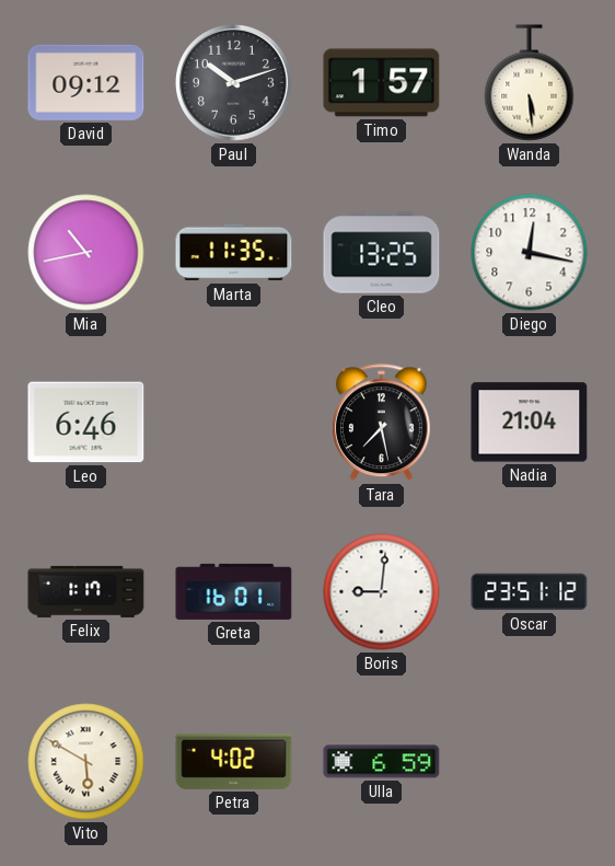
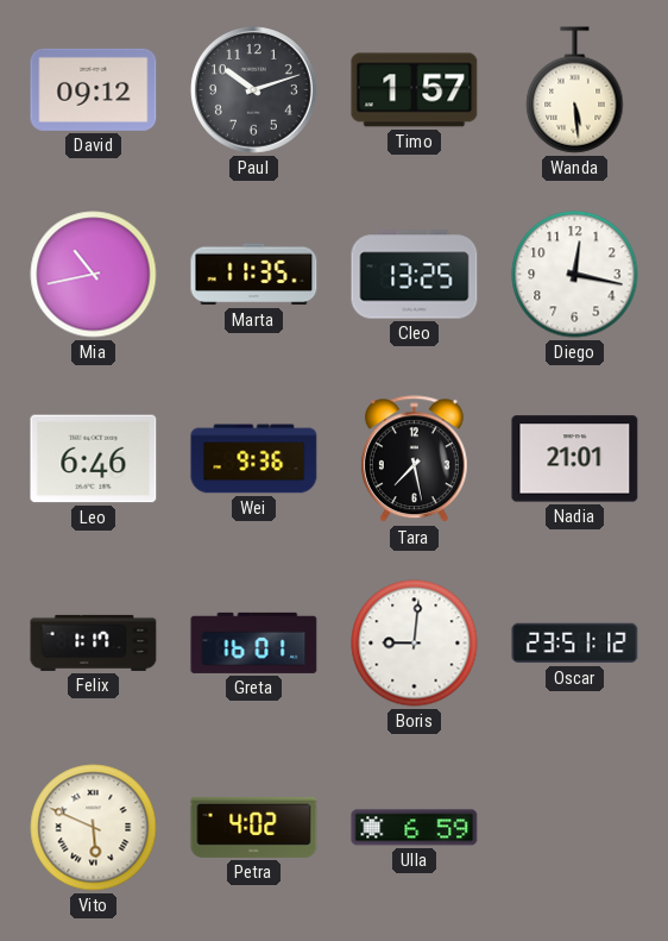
Wei: none -> 9:36
Nadia: 21:04 -> 21:01
Vito: 5:50 -> 5:49
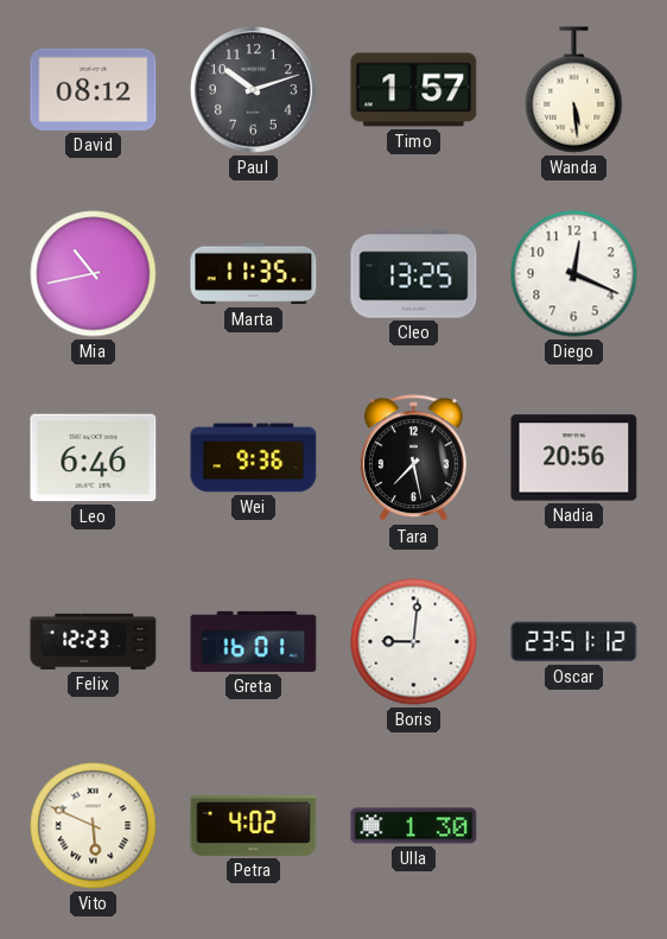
David: 09:12 -> 08:12
Diego: 12:17 -> 12:19
Nadia: 21:01 -> 20:56
Felix: 1:17 -> 12:23
Ulla: 6:59 -> 1:30
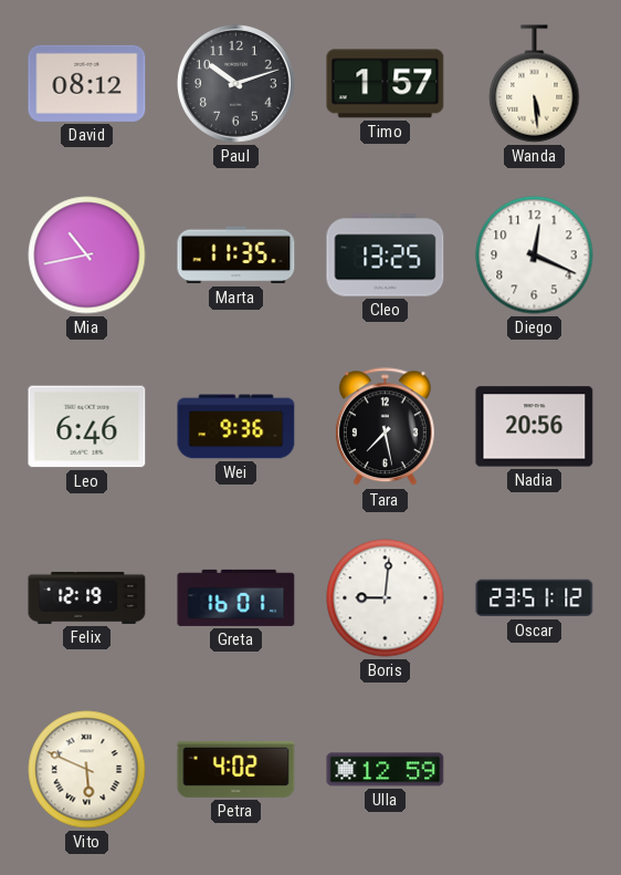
Felix: 12:23 -> 12:19
Ulla: 1:30 -> 12:59
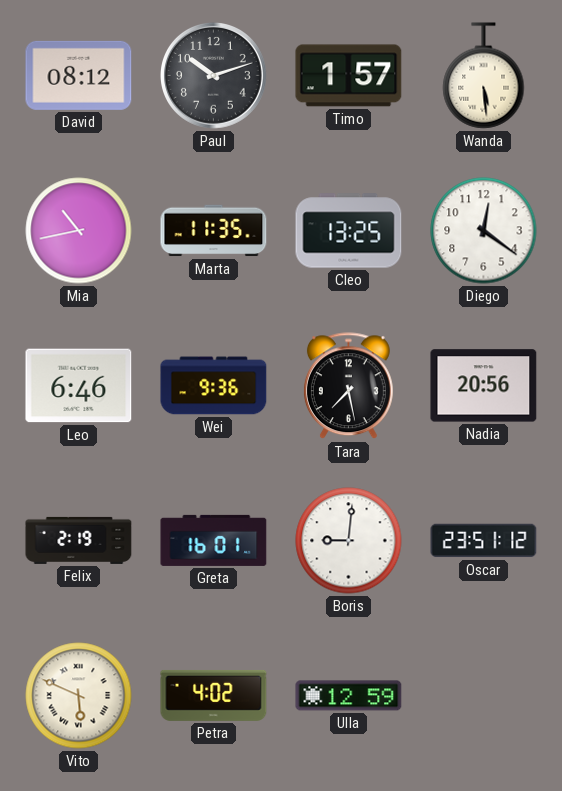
Diego: 12:19 -> 12:21
Felix: 12:19 -> 2:19
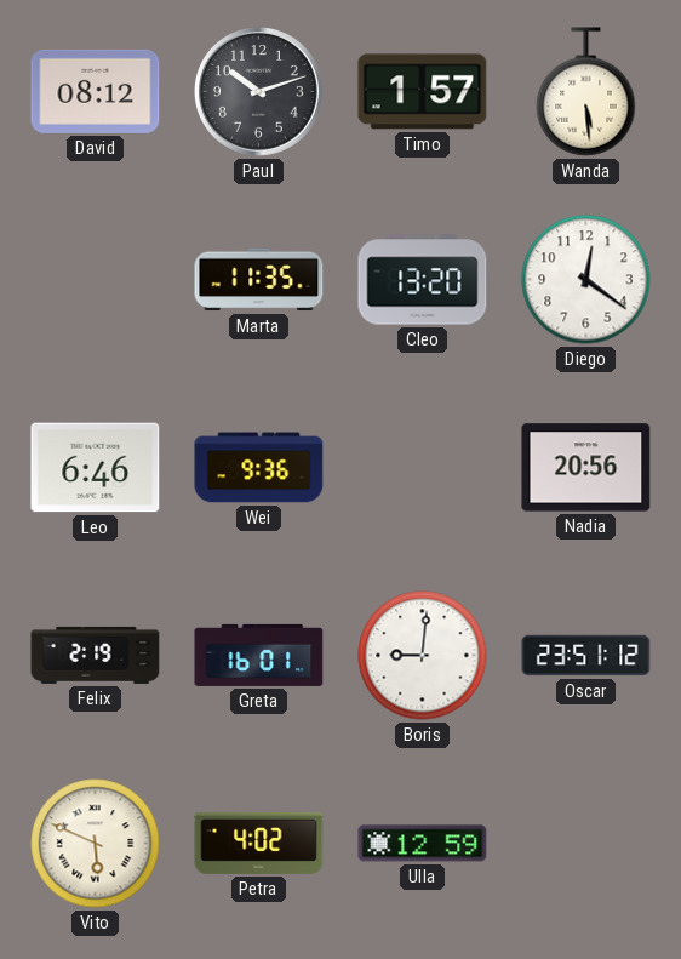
Mia: 10:43 -> none
Cleo: 13:25 -> 13:20
Tara: 7:28 -> none
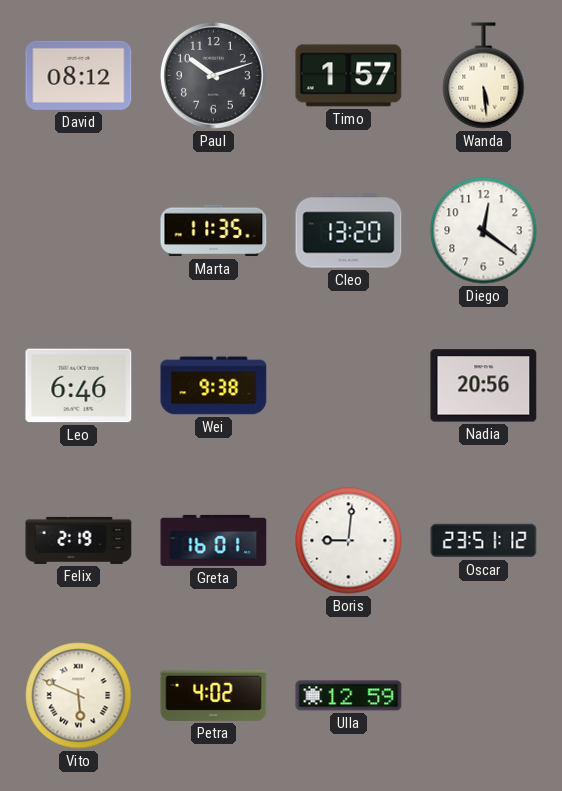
Wei: 9:36 -> 9:38
